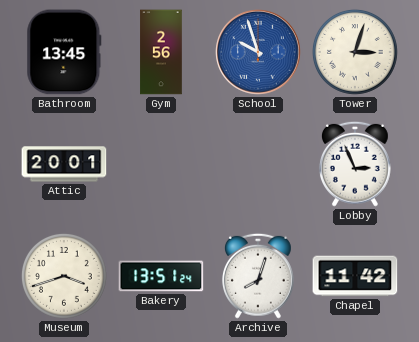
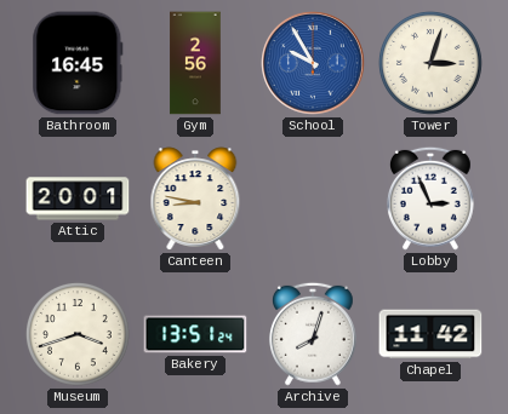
Bathroom: 13:45 -> 16:45
School: 9:57 -> 9:55
Canteen: none -> 8:47
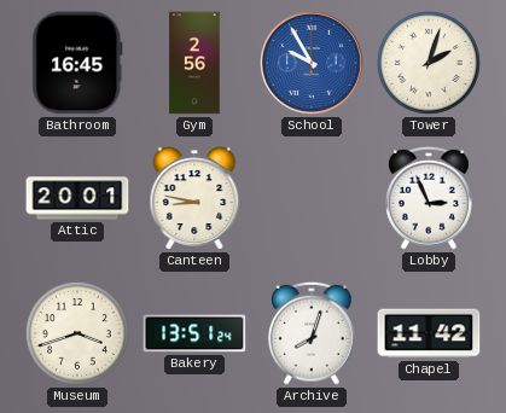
Tower: 3:03 -> 2:03
